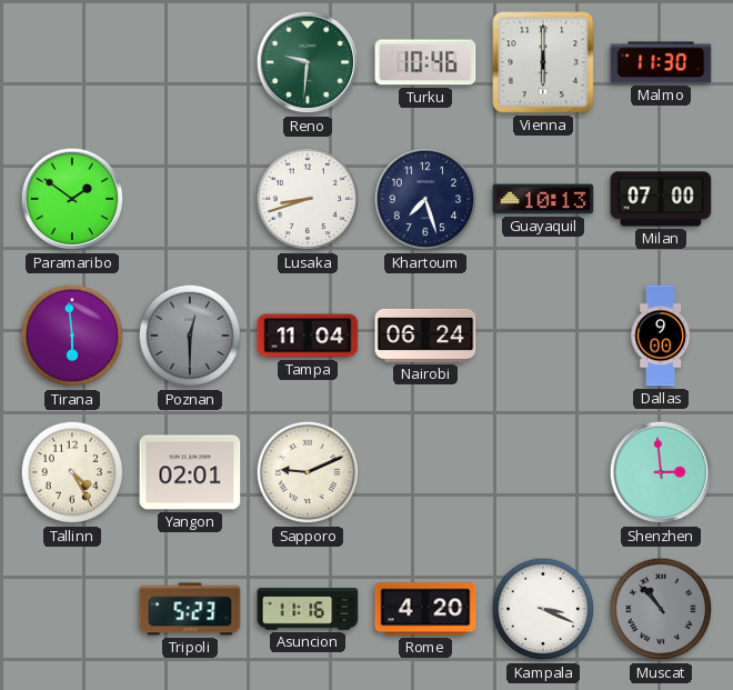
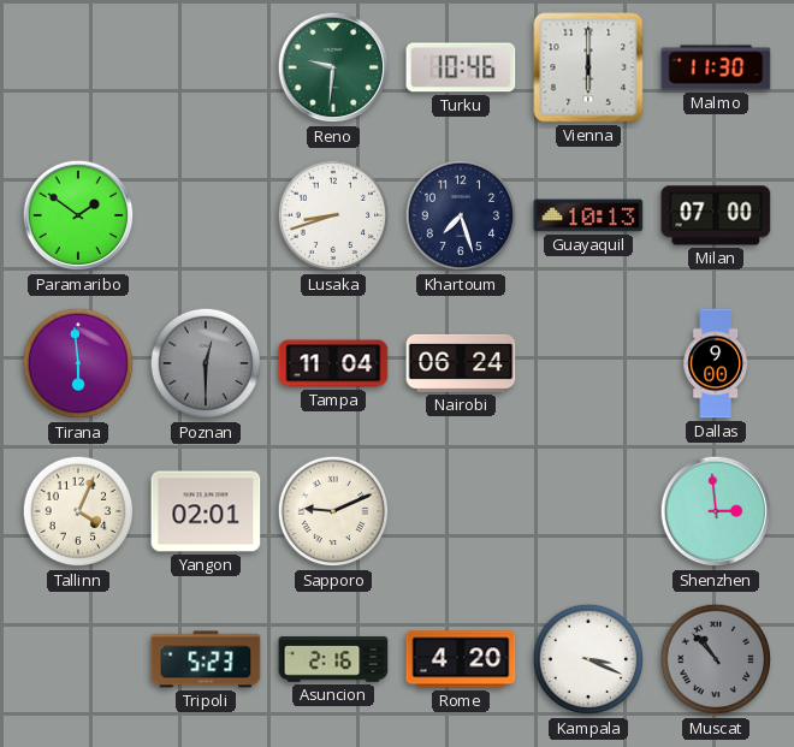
Tallinn: 4:25 -> 4:04
Asuncion: 11:16 -> 2:16
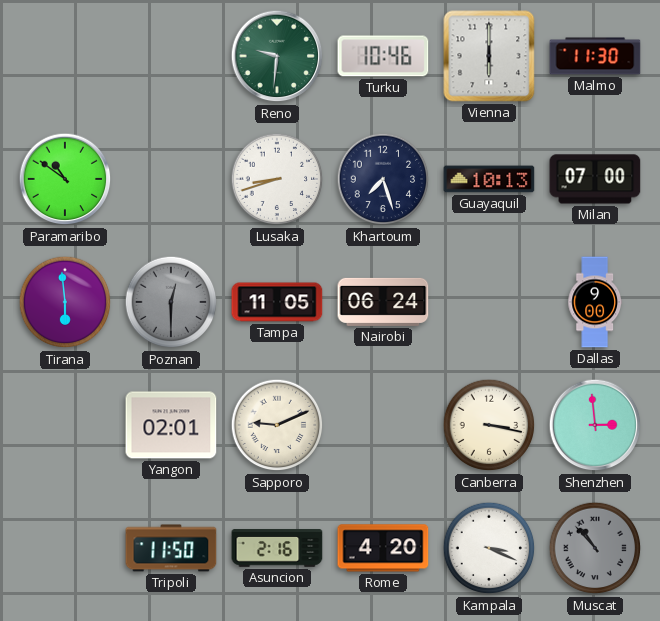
Paramaribo: 1:51 -> 10:51
Tampa: 11:04 -> 11:05
Tallinn: 4:04 -> none
Canberra: none -> 3:17
Tripoli: 5:23 -> 11:50
